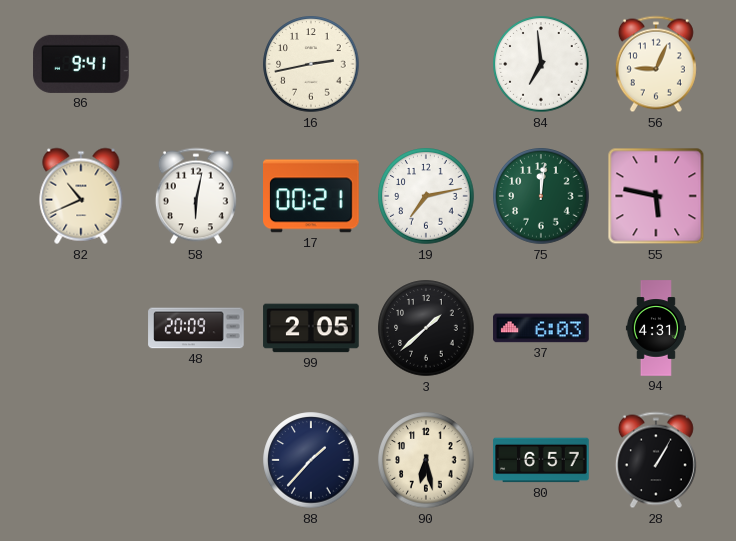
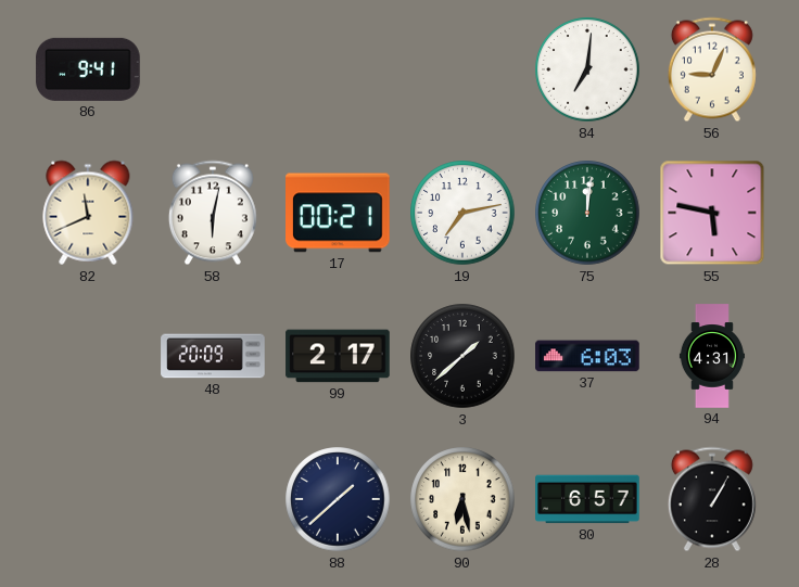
16: 2:43 -> none
84: 6:59 -> 7:01
82: 10:41 -> 11:41
99: 2:05 -> 2:17
88: 1:37 -> 1:38
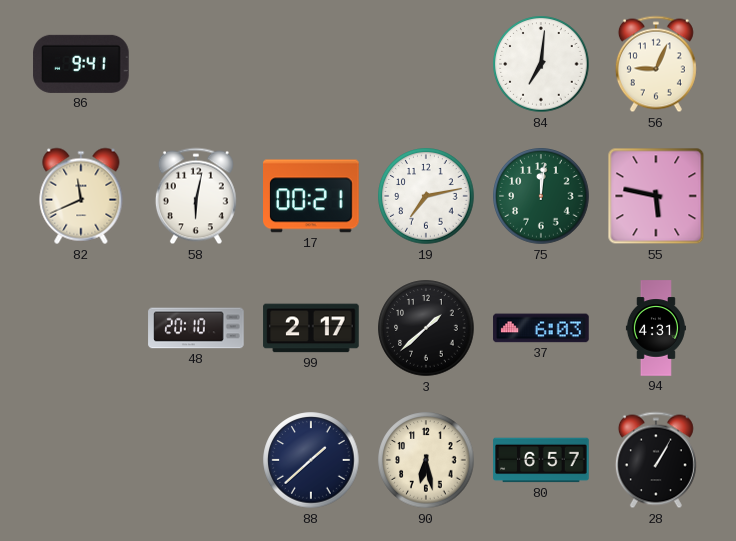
48: 20:09 -> 20:10
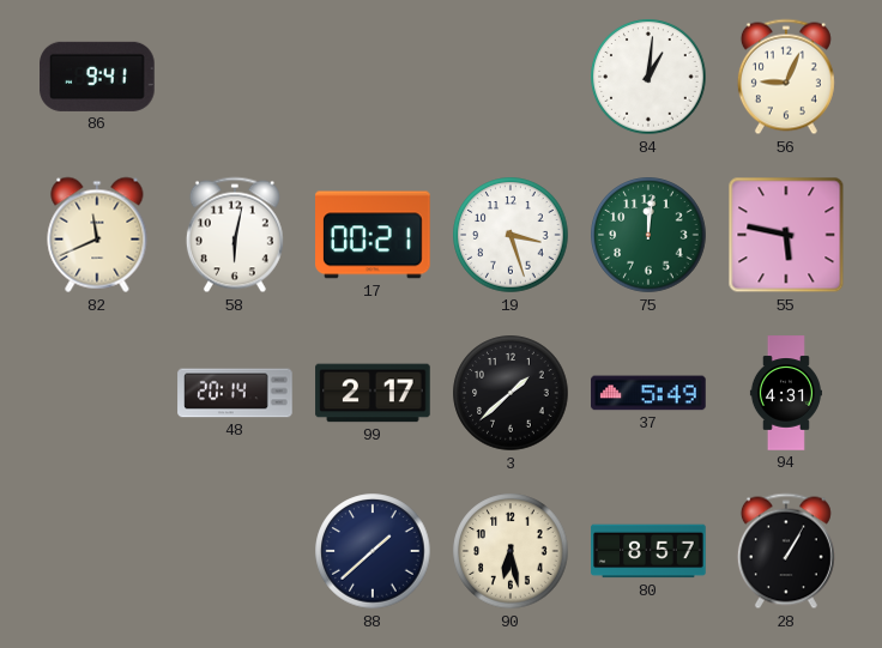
84: 7:01 -> 1:01
19: 7:13 -> 3:27
48: 20:10 -> 20:14
37: 6:03 -> 5:49
80: 6:57 -> 8:57
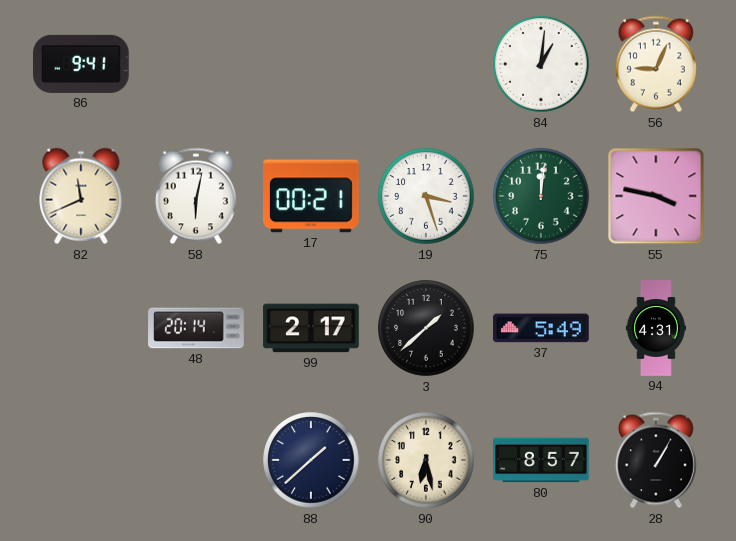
55: 5:47 -> 3:47
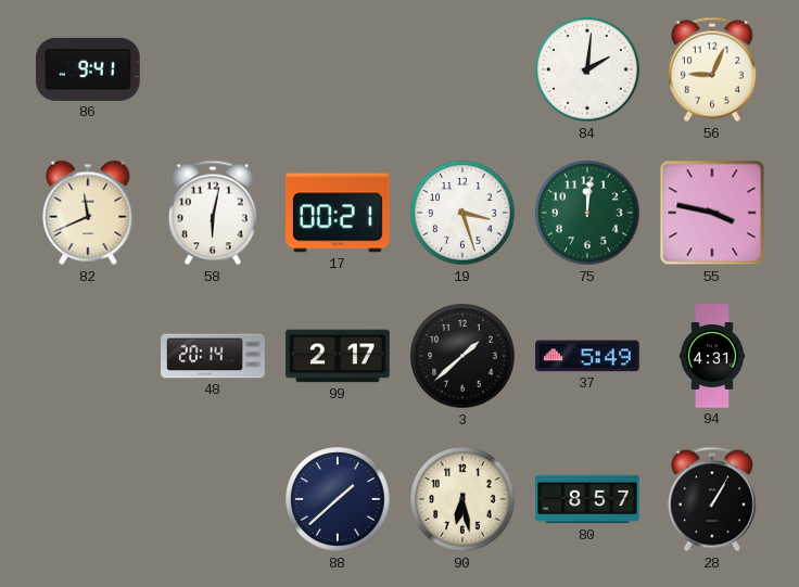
84: 1:01 -> 2:01
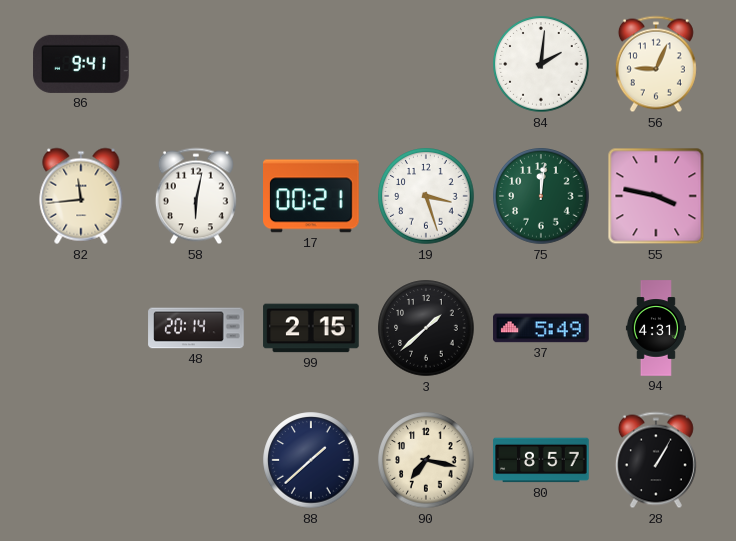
82: 11:41 -> 11:44
99: 2:17 -> 2:15
90: 6:28 -> 7:17
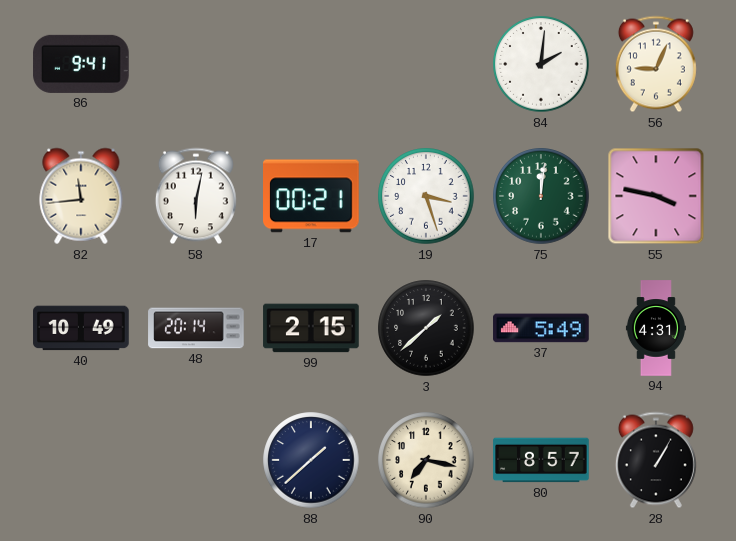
40: none -> 10:49
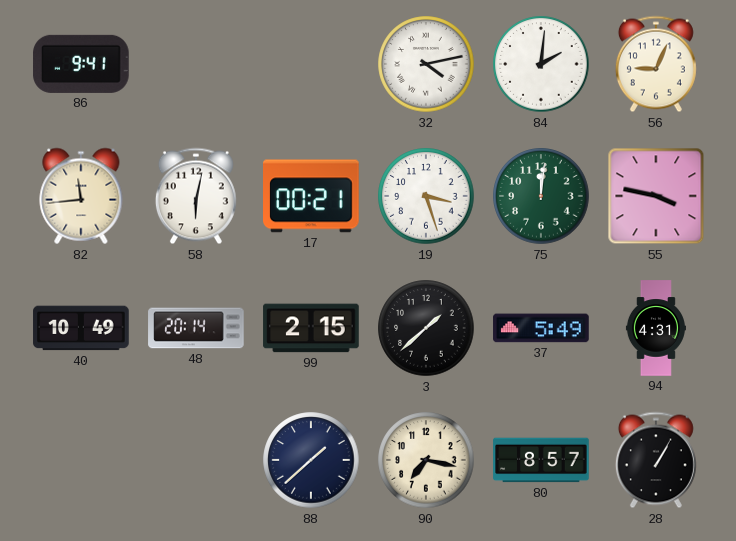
32: none -> 4:13
